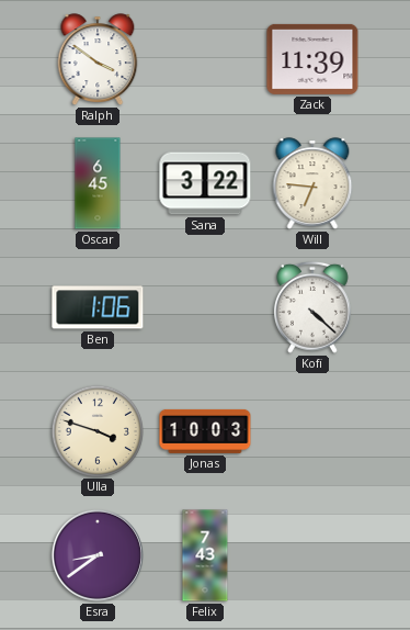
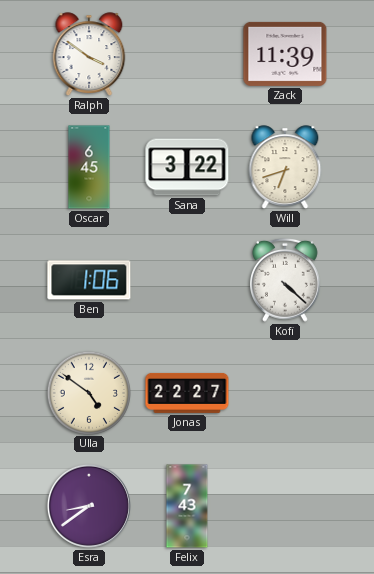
Will: 6:46 -> 6:42
Ulla: 3:48 -> 4:51
Jonas: 10:03 -> 22:27
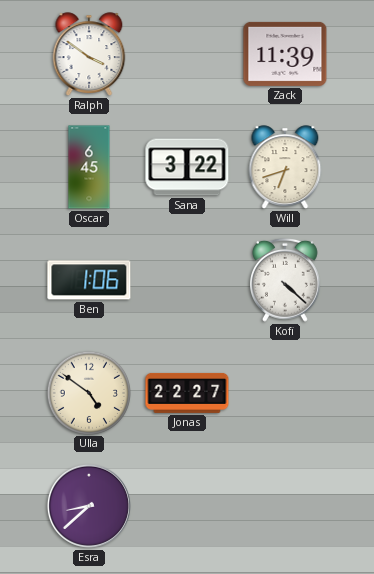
Esra: 8:39 -> 8:38
Felix: 7:43 -> none
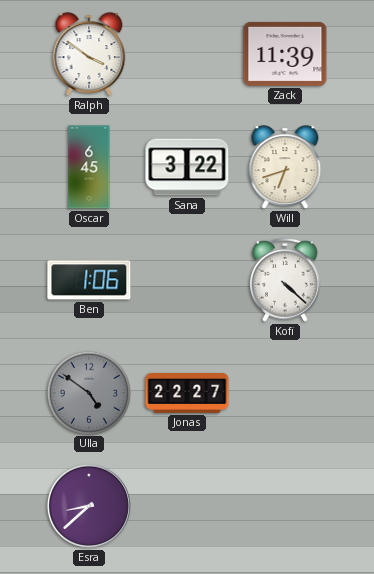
Ulla dial: cream -> grey
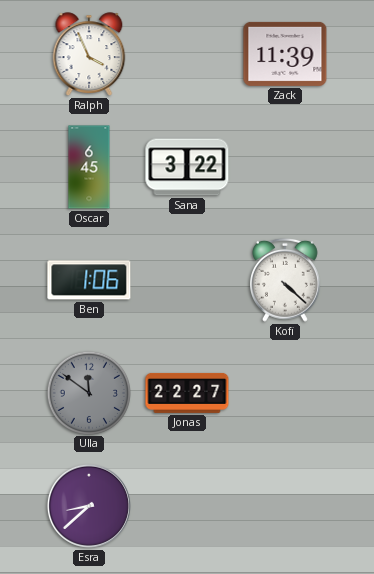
Ralph: 3:51 -> 3:56
Will: 6:42 -> none
Ulla: 4:51 -> 11:51
